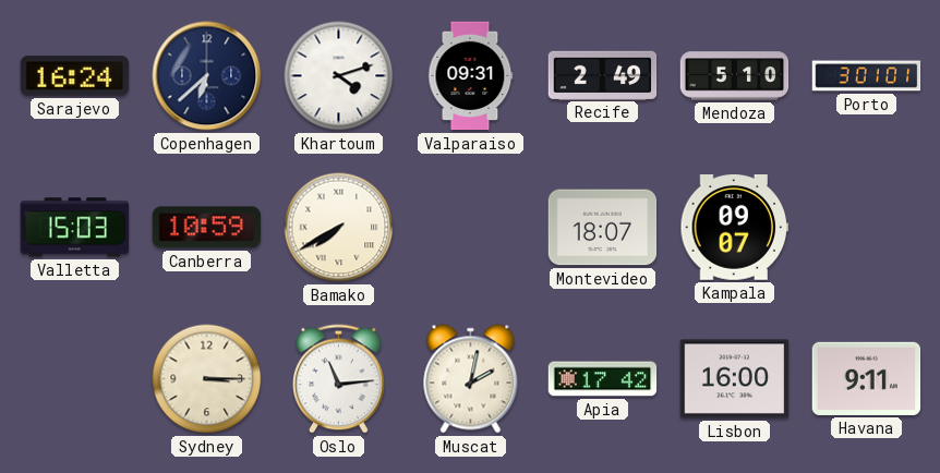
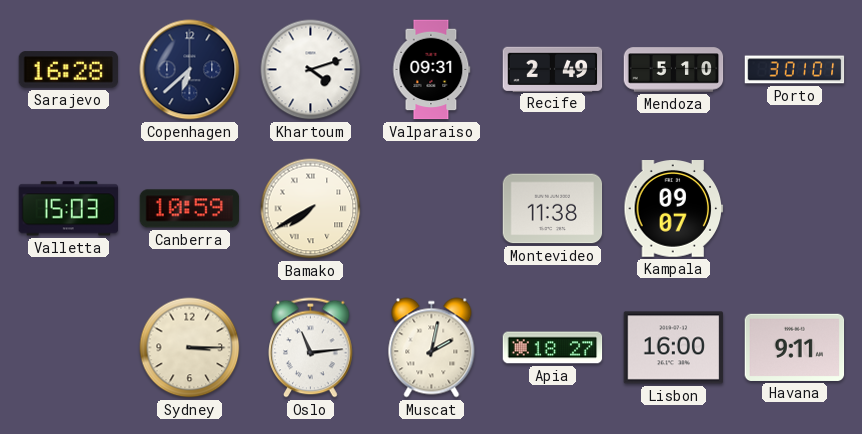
Sarajevo: 16:24 -> 16:28
Montevideo: 18:07 -> 11:38
Apia: 17:42 -> 18:27
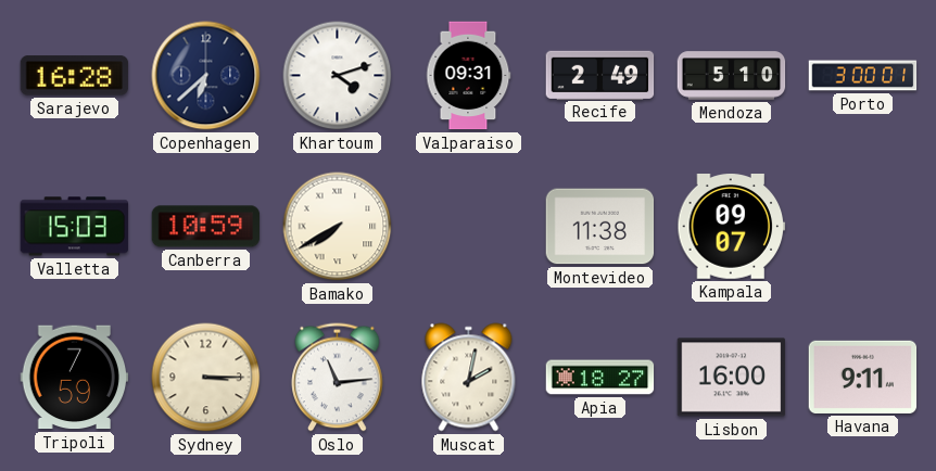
Porto: 3:01 -> 3:00
Tripoli: none -> 7:59
